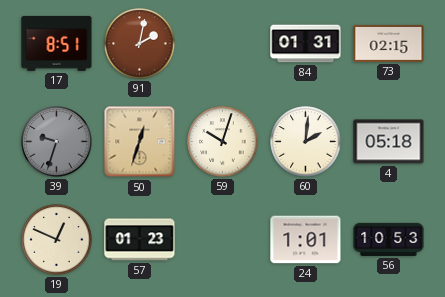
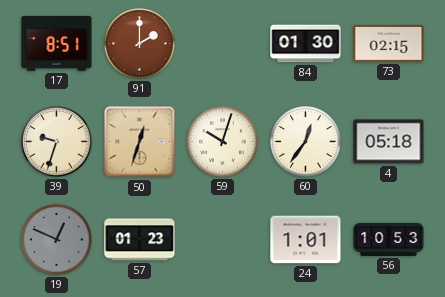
91: 2:02 -> 2:00
84: 01:31 -> 01:30
39 dial: grey -> cream
60: 2:01 -> 12:36
19 dial: cream -> grey
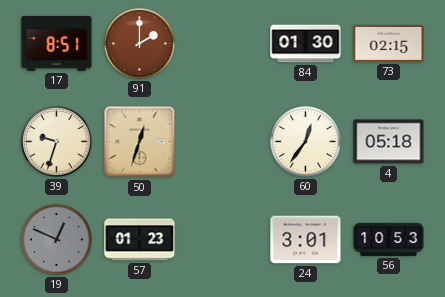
59: 10:03 -> none
24: 1:01 -> 3:01
